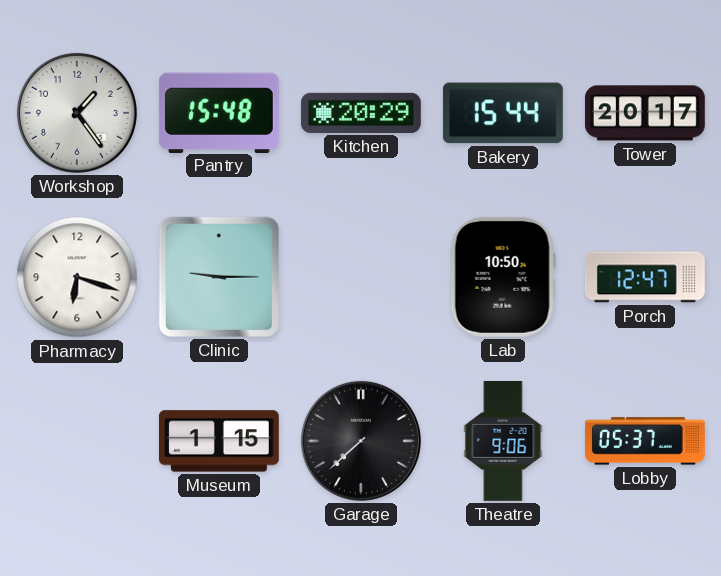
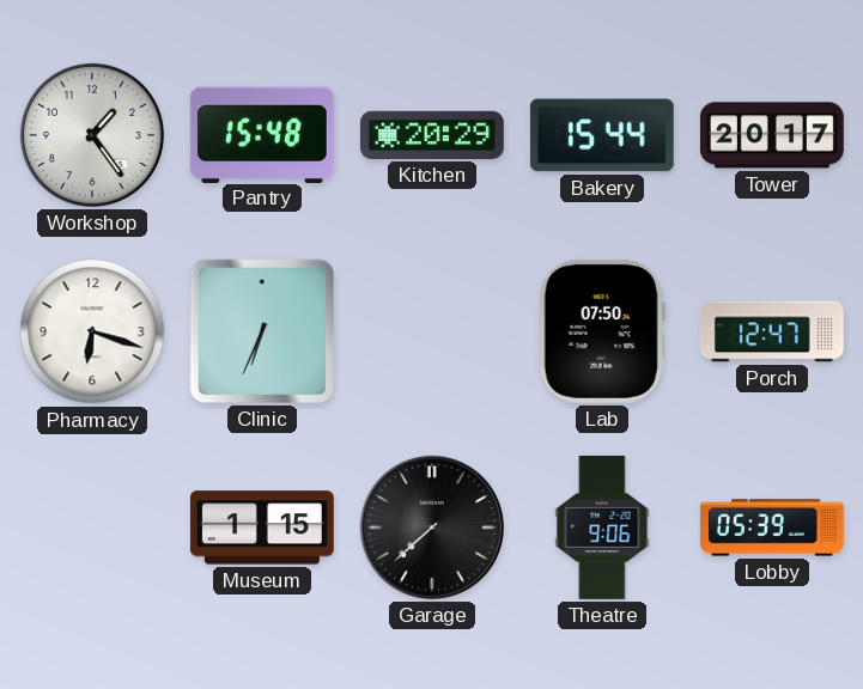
Clinic: 9:15 -> 6:34
Lab: 10:50 -> 07:50
Lobby: 05:37 -> 05:39
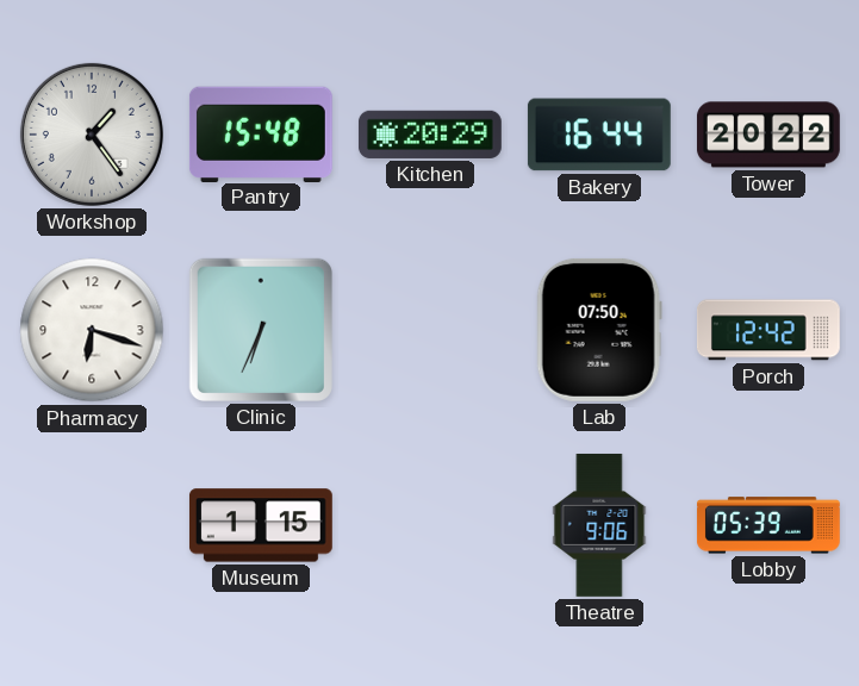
Bakery: 15:44 -> 16:44
Tower: 20:17 -> 20:22
Porch: 12:47 -> 12:42
Garage: 7:38 -> none
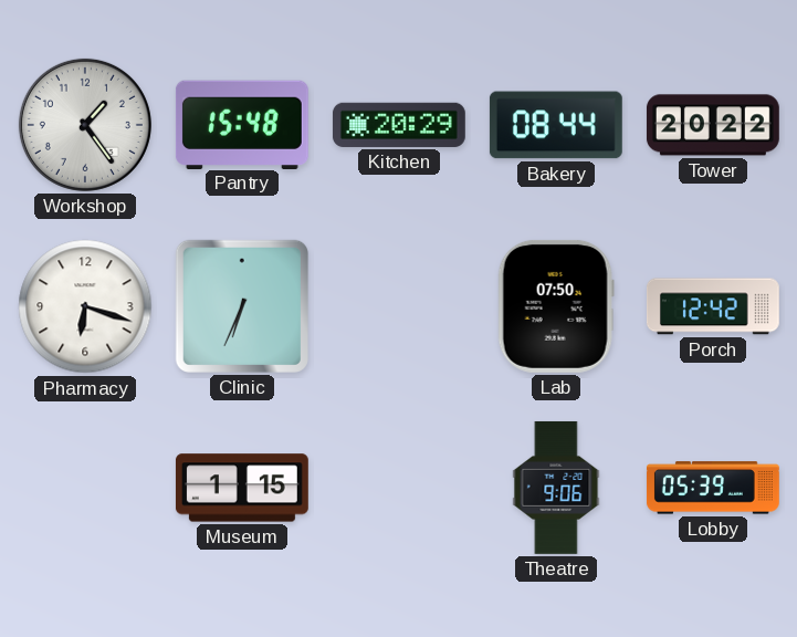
Bakery: 16:44 -> 08:44
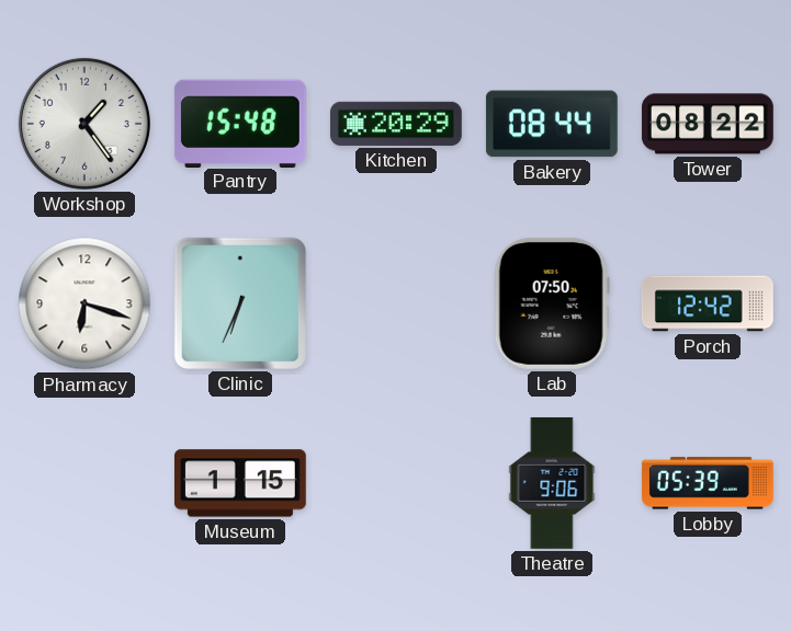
Tower: 20:22 -> 08:22
